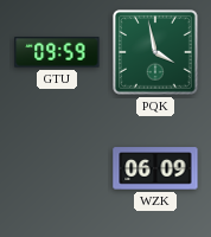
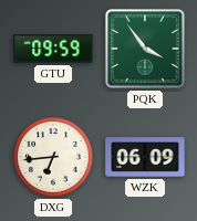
PQK: 3:58 -> 3:54
DXG: none -> 6:44
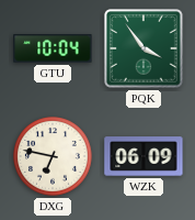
GTU: 09:59 -> 10:04
DXG: 6:44 -> 6:47
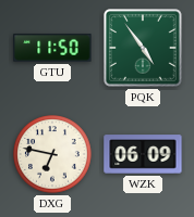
GTU: 10:04 -> 11:50
PQK: 3:54 -> 4:54
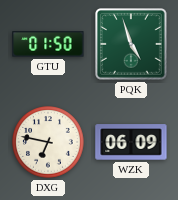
GTU: 11:50 -> 01:50
PQK: 4:54 -> 4:57
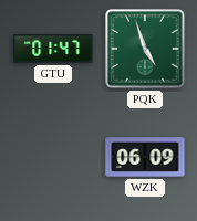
GTU: 01:50 -> 01:47
DXG: 6:47 -> none
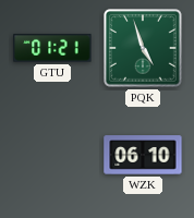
GTU: 01:47 -> 01:21
WZK: 06:09 -> 06:10
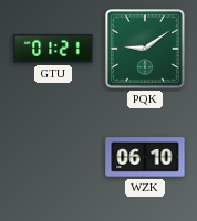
PQK: 4:57 -> 9:09
